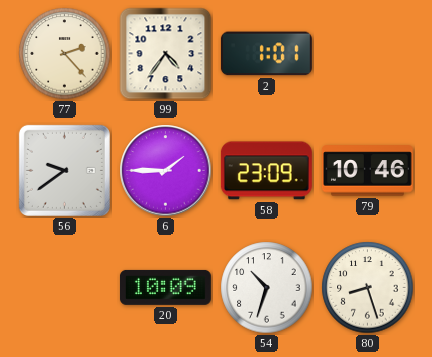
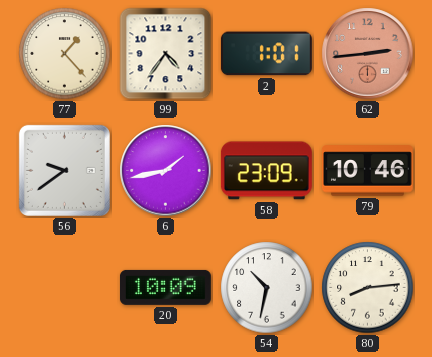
77: 2:23 -> 1:23
62: none -> 2:44
6: 1:45 -> 1:43
54: 10:33 -> 10:32
80: 8:27 -> 8:14
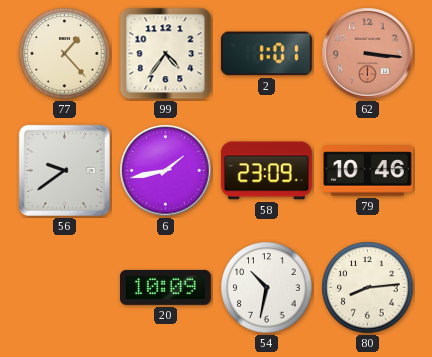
62: 2:44 -> 3:16
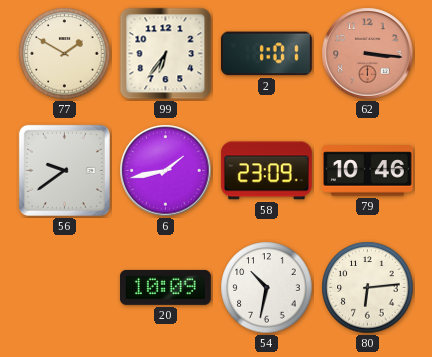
77: 1:23 -> 1:50
99: 4:36 -> 6:36
80: 8:14 -> 6:14
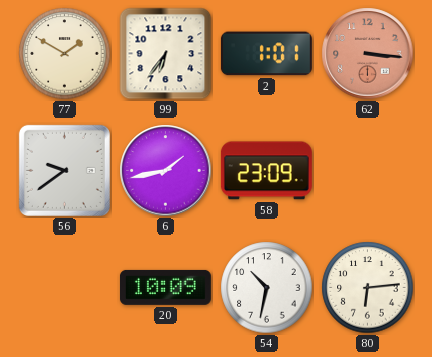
79: 10:46 -> none
